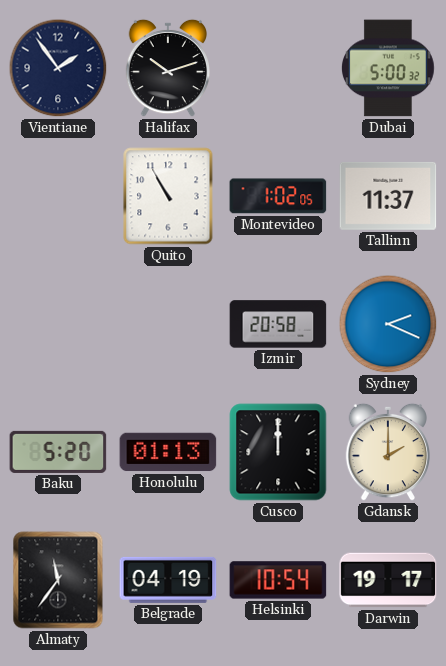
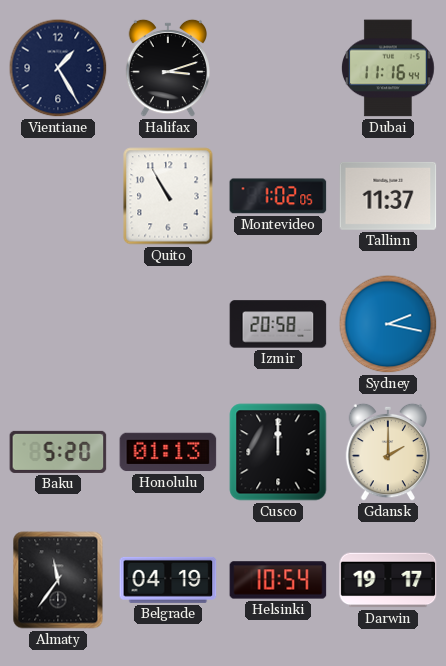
Vientiane: 1:54 -> 1:25
Halifax: 10:12 -> 3:12
Dubai: 5:00 -> 11:16
Sydney: 2:19 -> 2:17
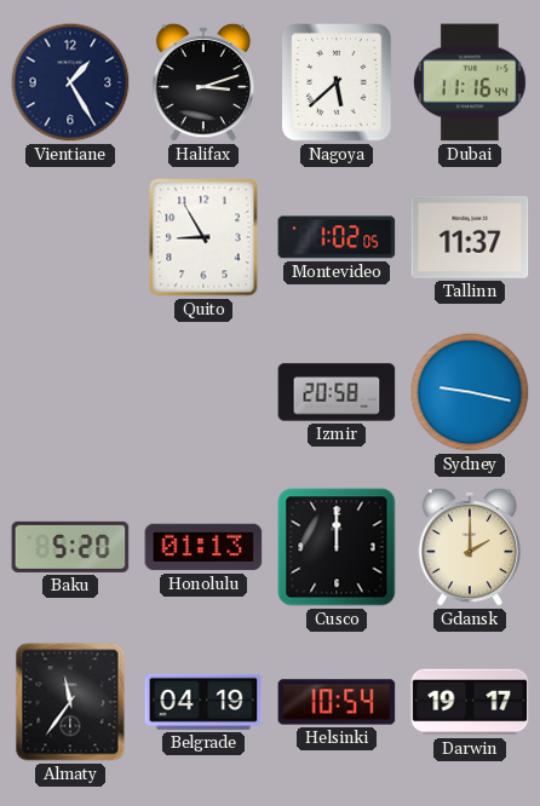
Nagoya: none -> 5:38
Quito: 10:55 -> 8:55
Sydney: 2:17 -> 9:17
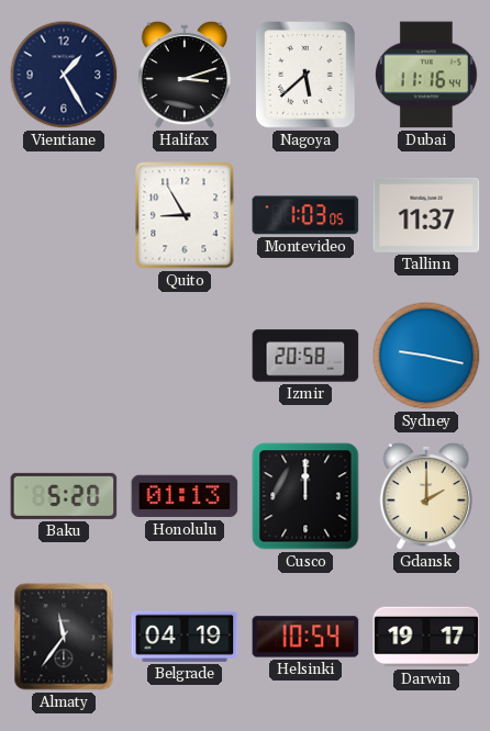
Montevideo: 1:02 -> 1:03
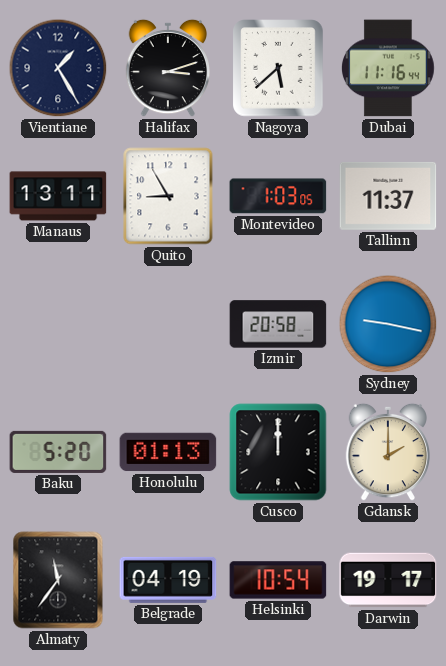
Manaus: none -> 13:11
